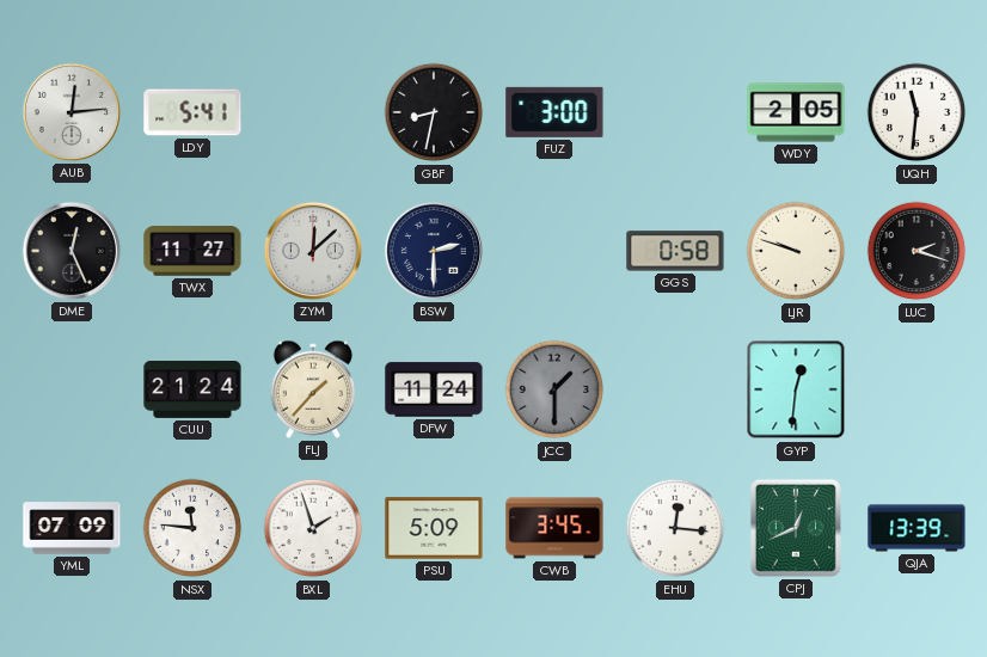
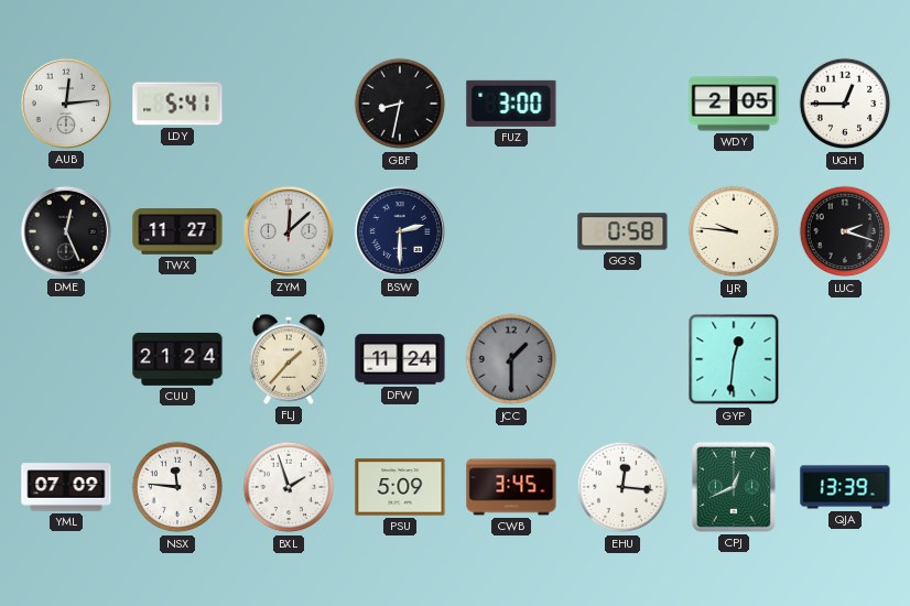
UQH: 11:31 -> 12:45
LJR: 9:48 -> 9:46
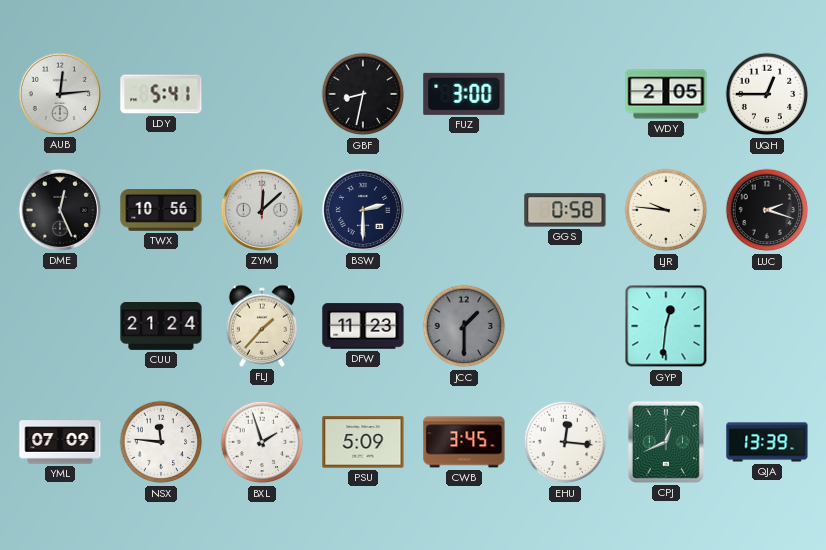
TWX: 11:27 -> 10:56
DFW: 11:24 -> 11:23
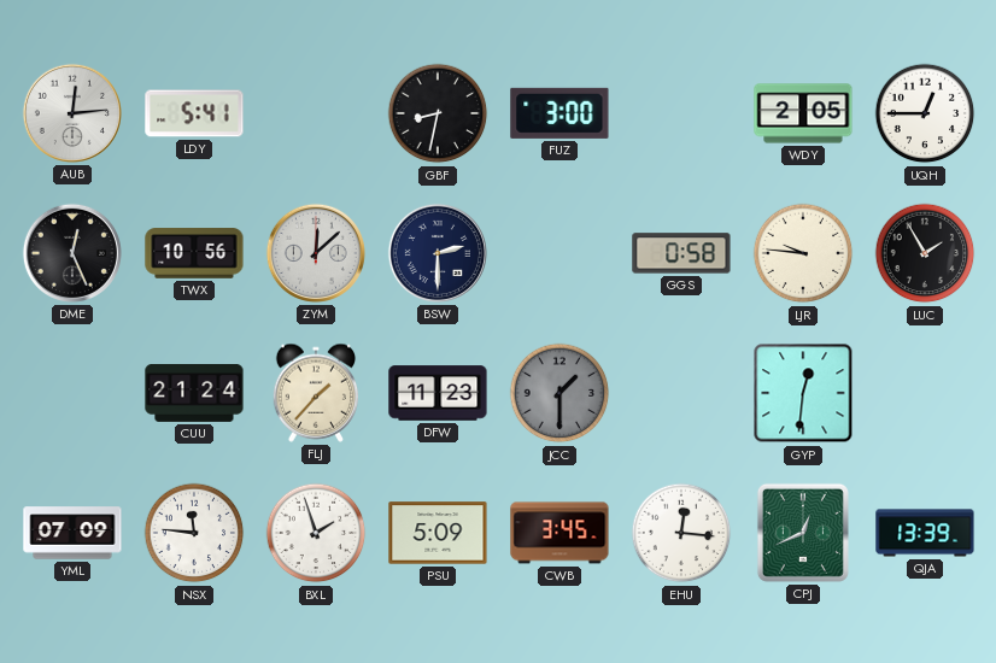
LUC: 2:18 -> 1:55
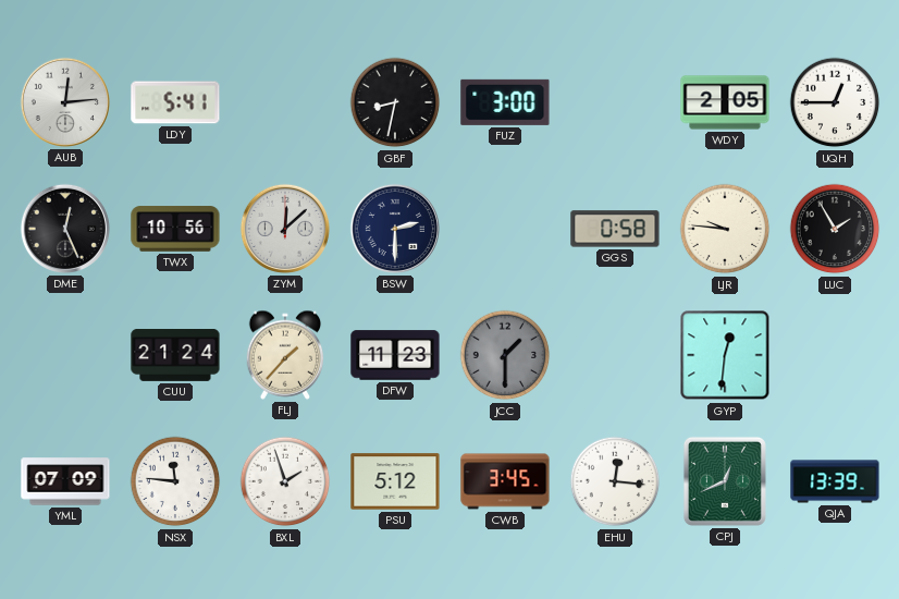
PSU: 5:09 -> 5:12
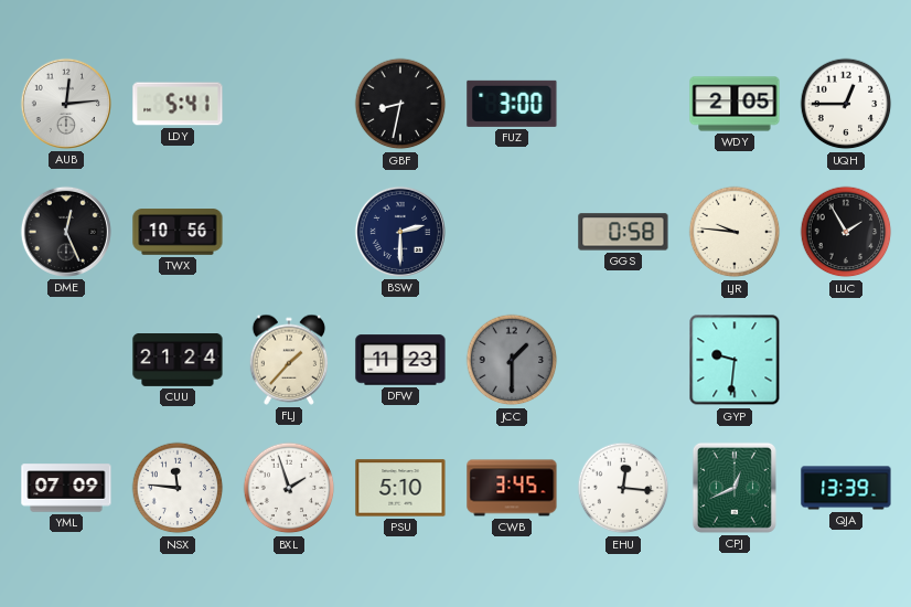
ZYM: 12:08 -> none
GYP: 12:31 -> 9:31
PSU: 5:12 -> 5:10
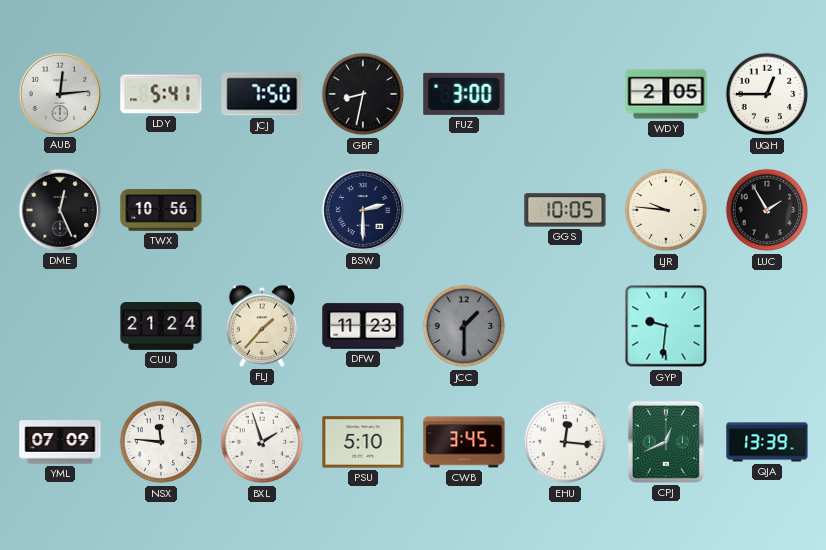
JCJ: none -> 7:50
GGS: 0:58 -> 10:05
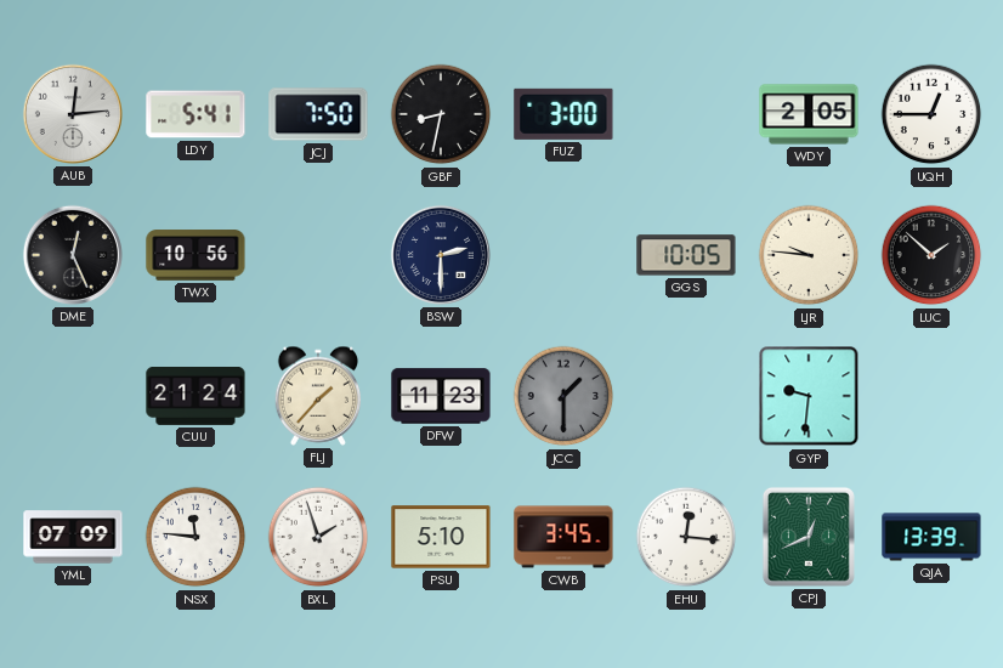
LUC: 1:55 -> 1:52
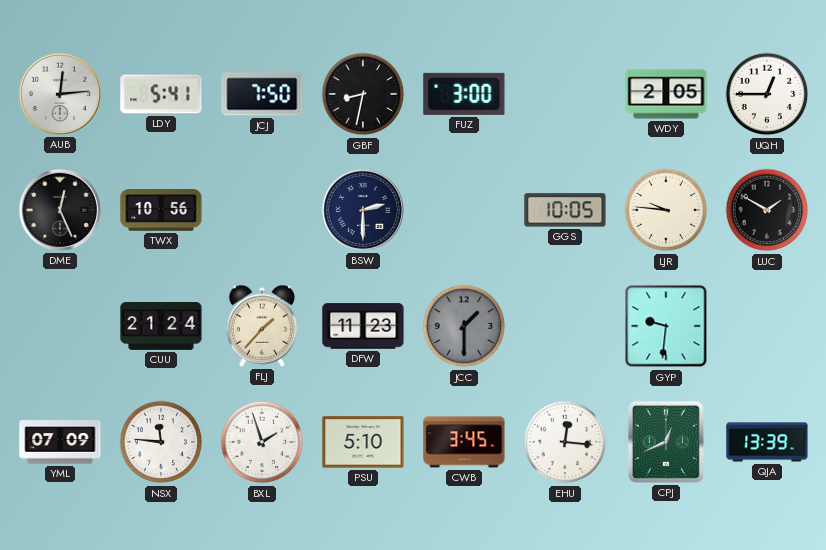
LUC: 1:52 -> 1:50
